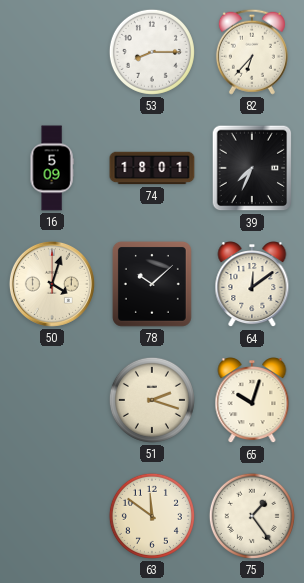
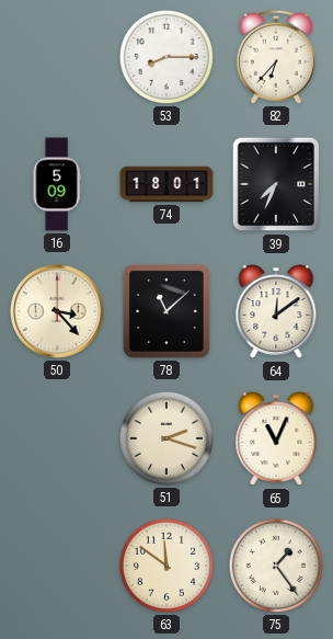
50: 4:03 -> 3:23
78: 10:08 -> 11:08
65: 10:03 -> 11:04
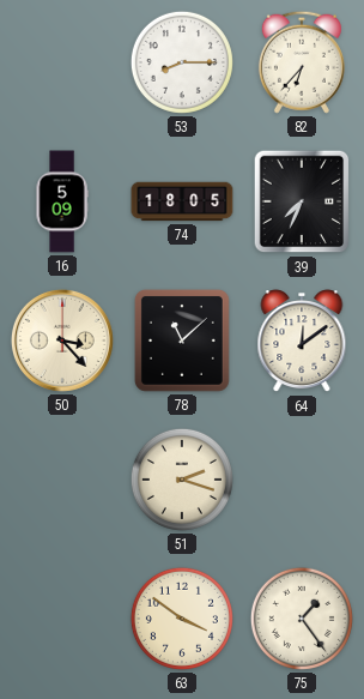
74: 18:01 -> 18:05
65: 11:04 -> none
63: 11:51 -> 3:51
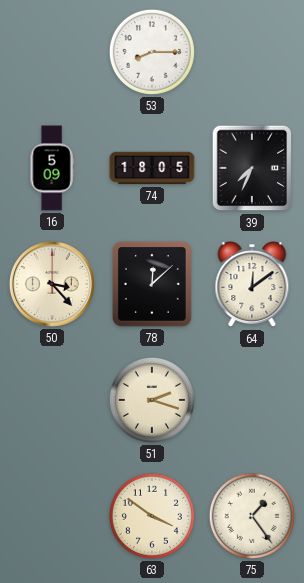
82: 6:37 -> none
78: 11:08 -> 12:08
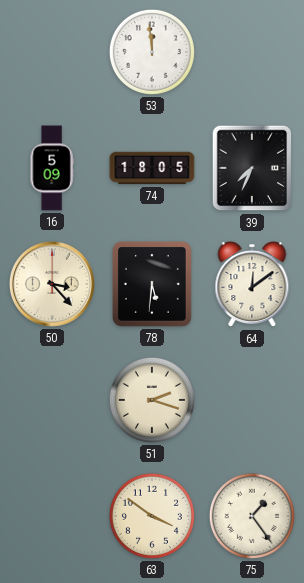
53: 8:15 -> 11:59
78: 12:08 -> 5:31
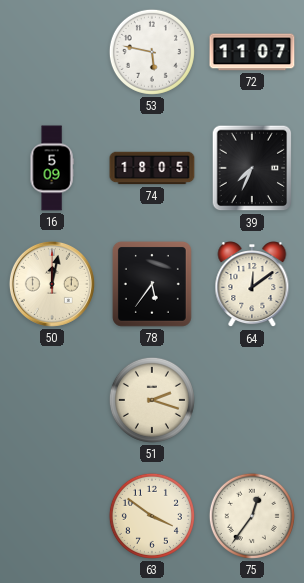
53: 11:59 -> 5:47
72: none -> 11:07
50: 3:23 -> 12:02
78: 5:31 -> 5:36
75: 1:24 -> 12:36
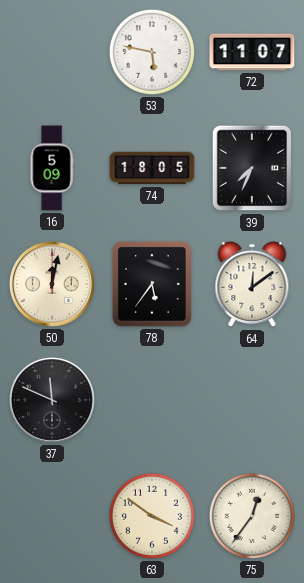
37: none -> 11:49
51: 2:18 -> none
